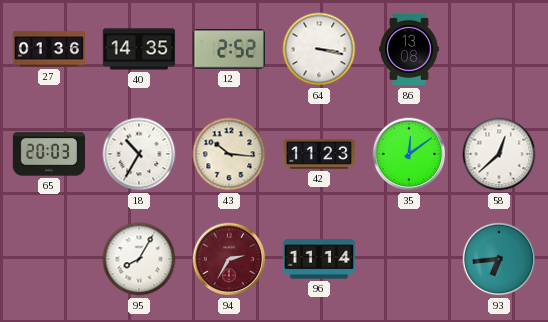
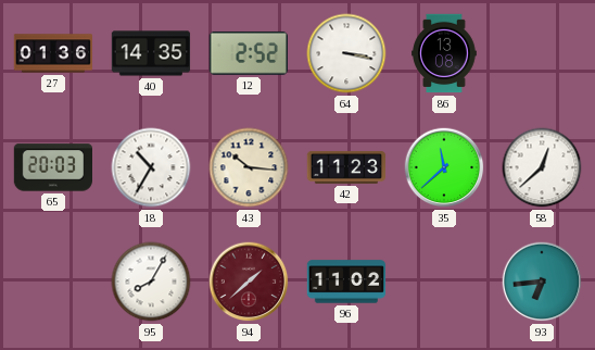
35: 12:09 -> 11:38
94: 2:35 -> 1:38
96: 11:14 -> 11:02
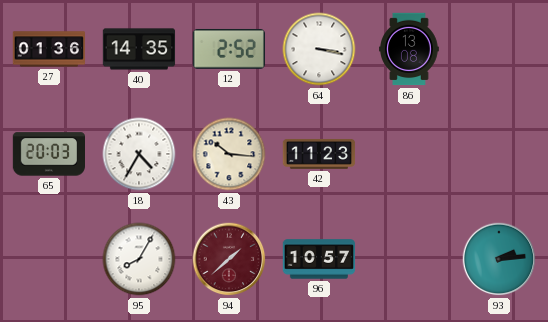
18: 10:35 -> 4:35
35: 11:38 -> none
58: 12:38 -> none
96: 11:02 -> 10:57
93: 6:44 -> 2:14
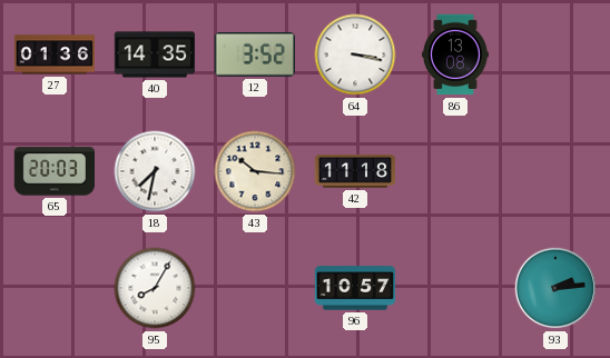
12: 2:52 -> 3:52
18: 4:35 -> 7:32
42: 11:23 -> 11:18
94: 1:38 -> none
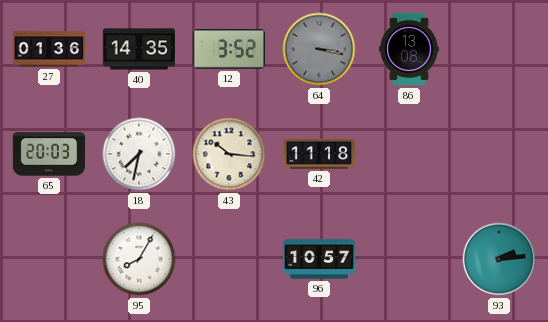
64 dial: white -> grey
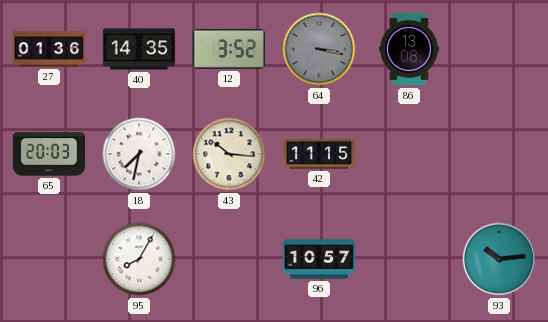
42: 11:18 -> 11:15
93: 2:14 -> 10:14
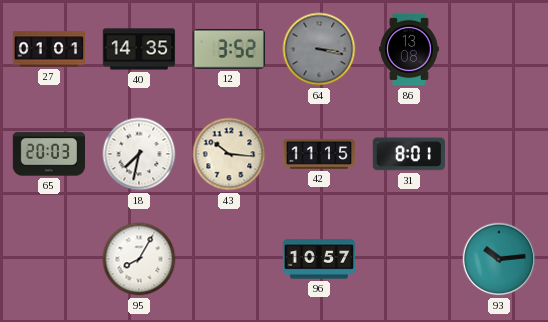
27: 01:36 -> 01:01
31: none -> 8:01
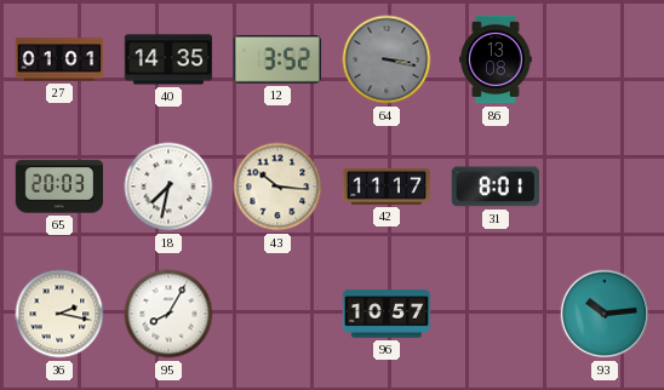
42: 11:15 -> 11:17
36: none -> 2:17
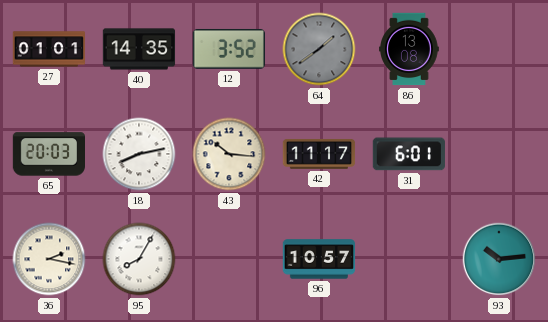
64: 3:17 -> 1:39
18: 7:32 -> 8:13
31: 8:01 -> 6:01
